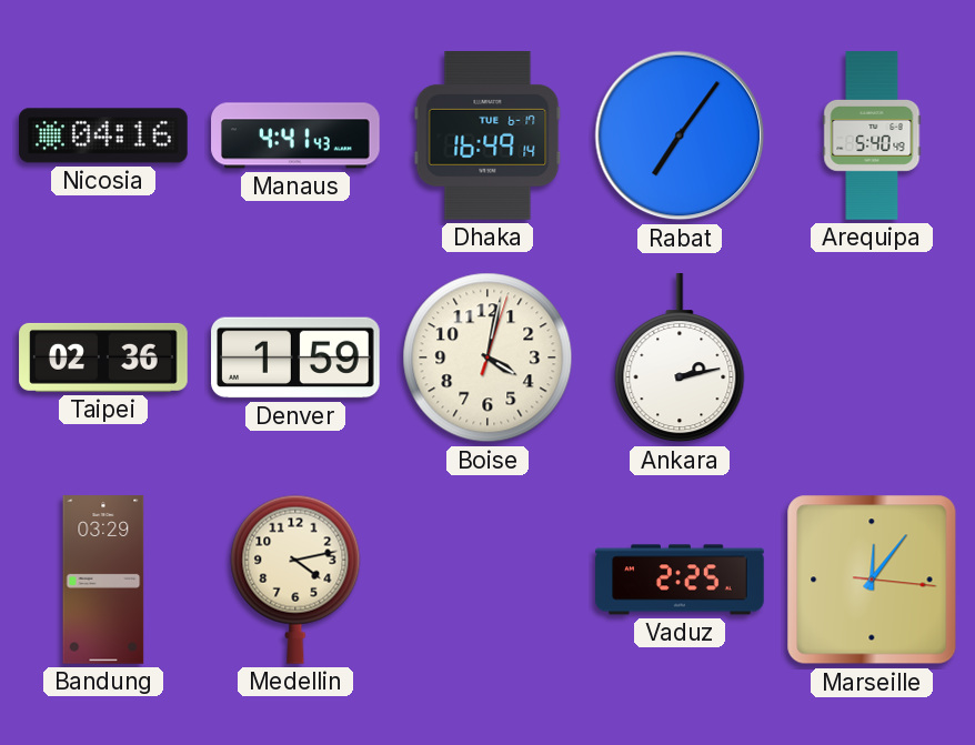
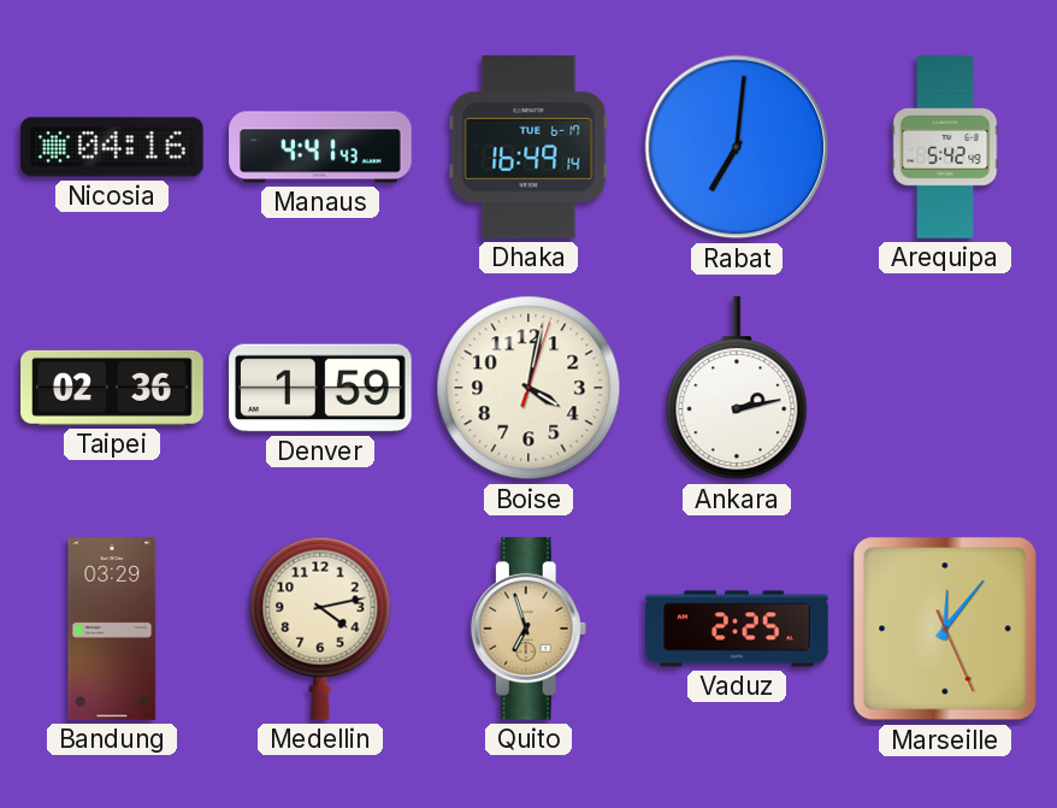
Rabat: 7:06 -> 7:01
Arequipa: 5:40 -> 5:42
Quito: none -> 6:57
Marseille: 12:06:16 -> 12:06:26
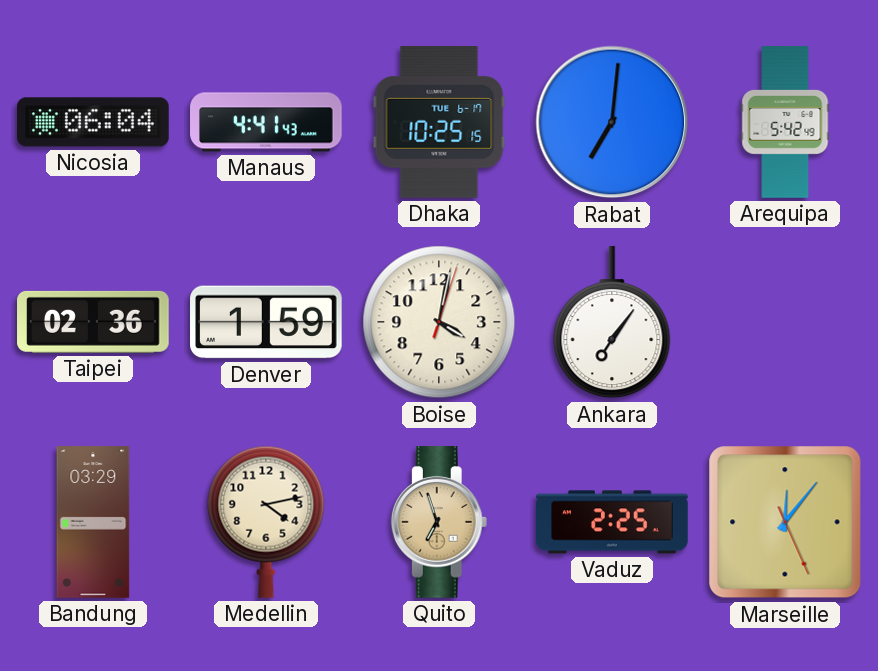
Nicosia: 04:16 -> 06:04
Dhaka: 16:49 -> 10:25
Ankara: 2:13 -> 7:06
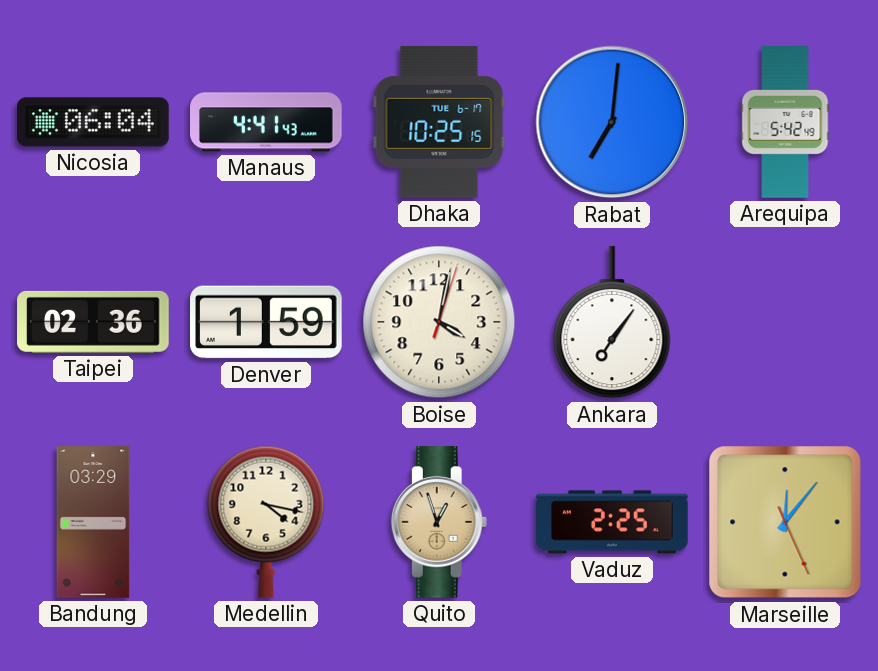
Medellin: 4:13 -> 4:17
Quito: 6:57 -> 12:57
